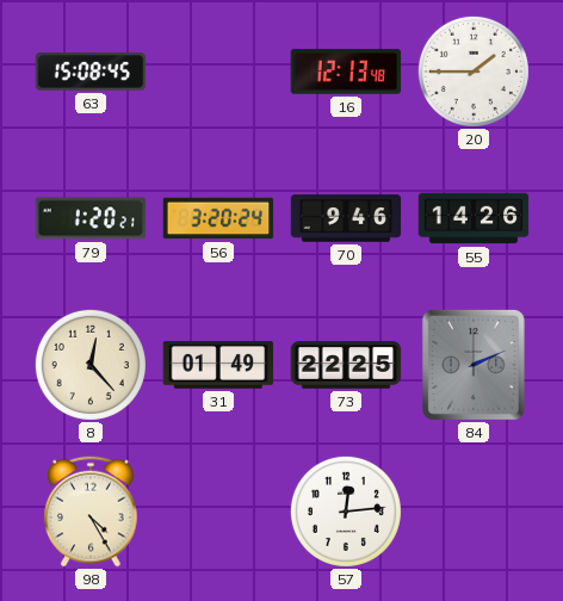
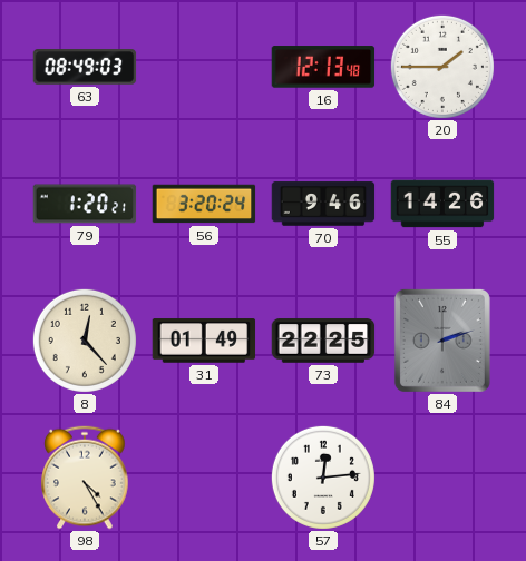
63: 15:08 -> 08:49
84: 2:11 -> 2:12
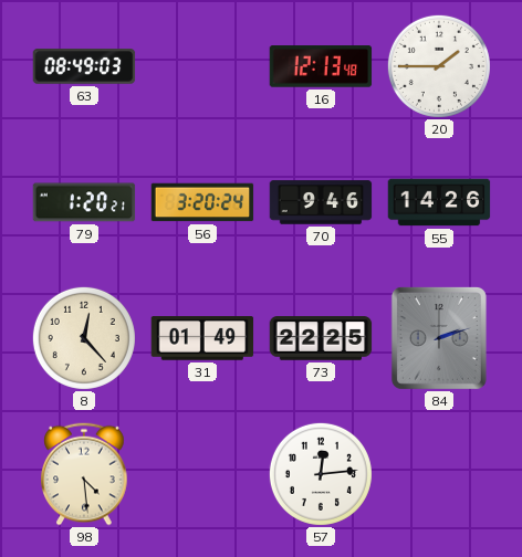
98: 4:25 -> 4:29
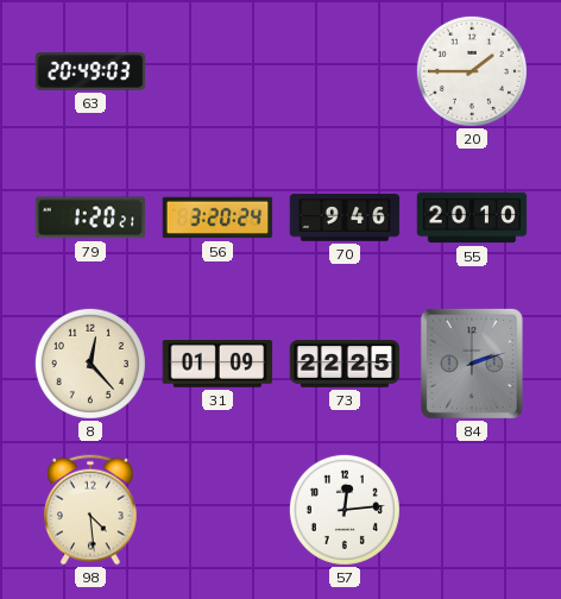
63: 08:49 -> 20:49
16: 12:13 -> none
55: 14:26 -> 20:10
31: 01:49 -> 01:09
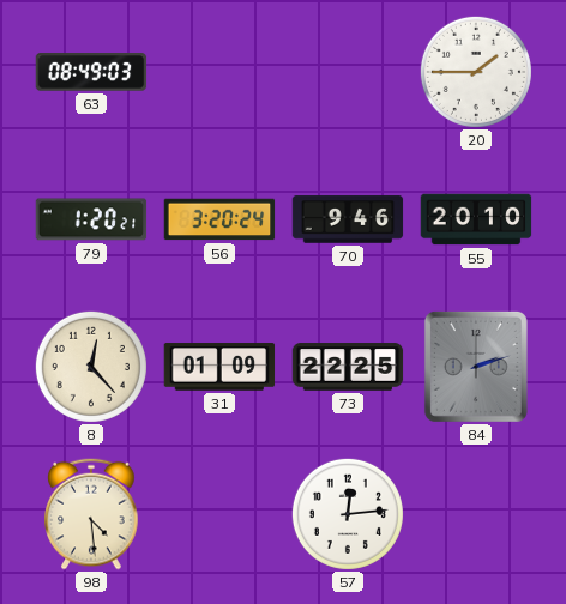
63: 20:49 -> 08:49
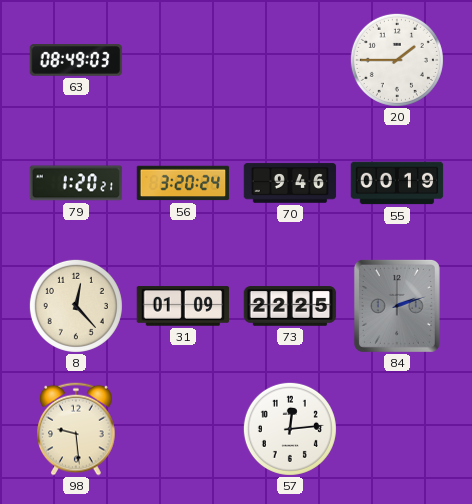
55: 20:10 -> 00:19
98: 4:29 -> 9:29
